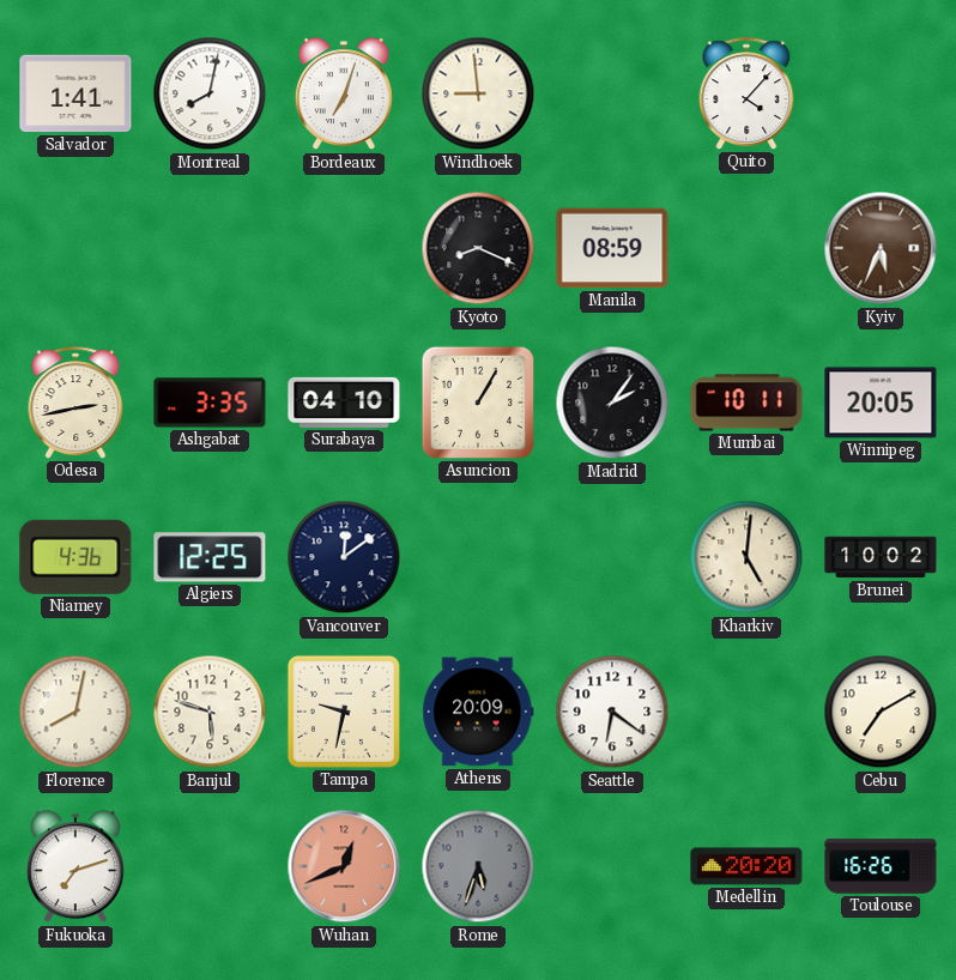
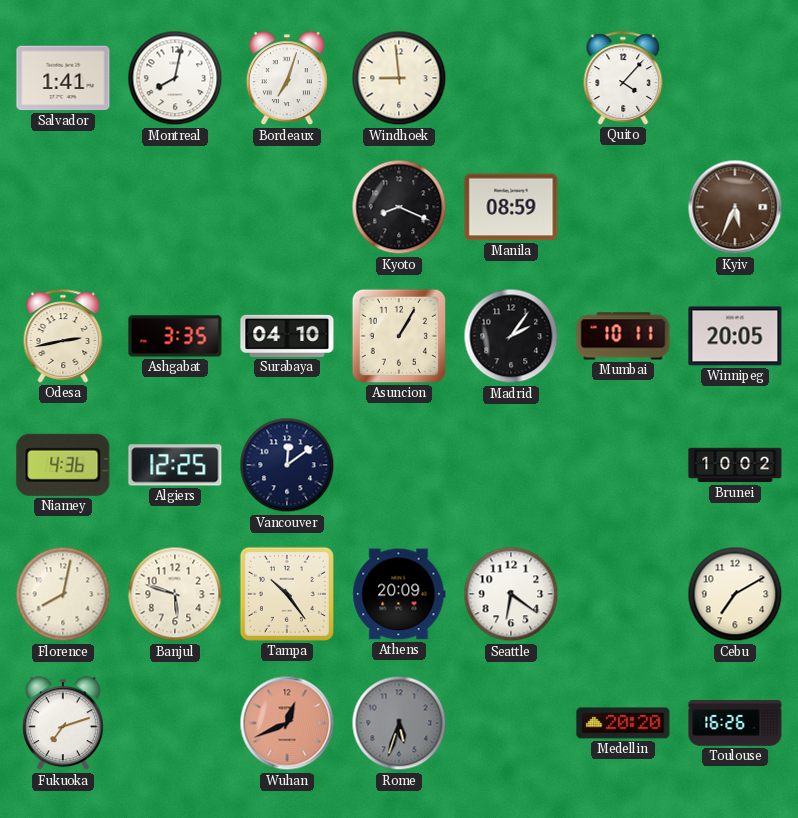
Kharkiv: 5:01 -> none
Tampa: 9:32 -> 10:24
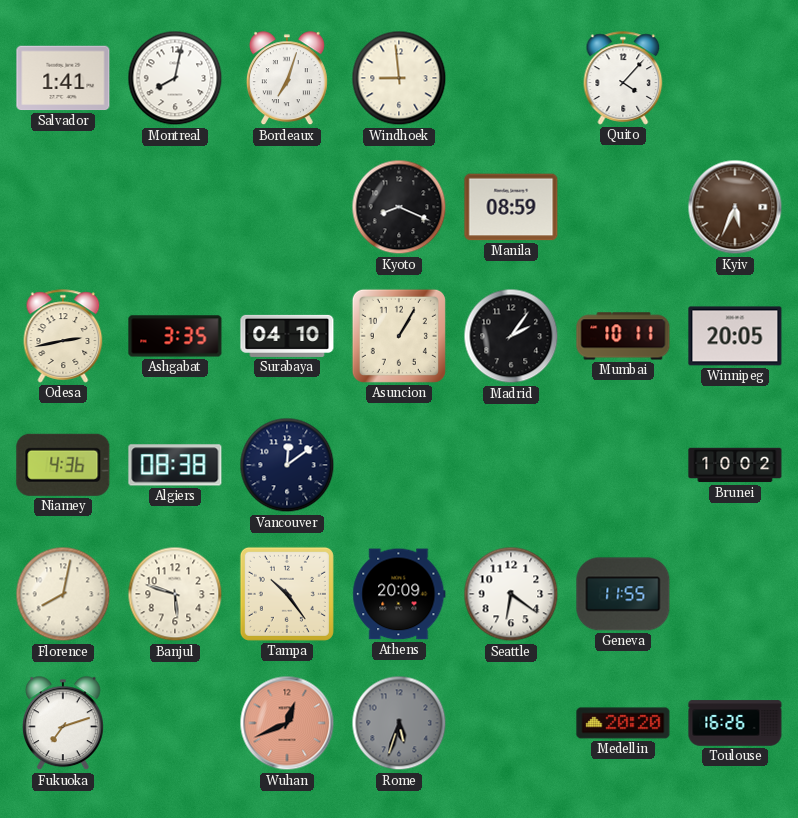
Algiers: 12:25 -> 08:38
Geneva: none -> 11:55
Cebu: 7:10 -> none
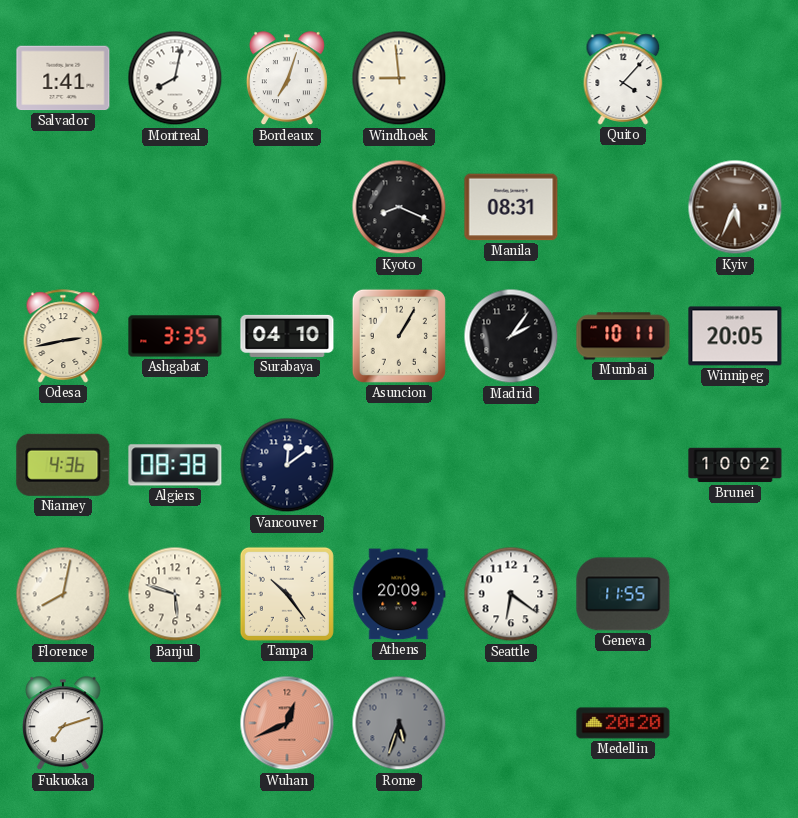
Manila: 08:59 -> 08:31
Toulouse: 16:26 -> none
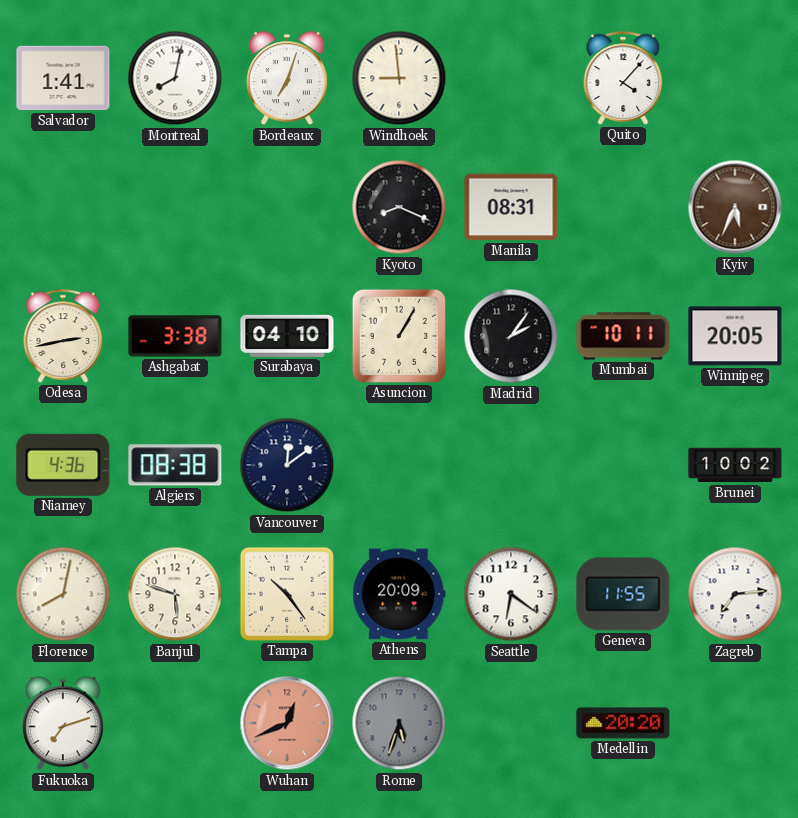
Ashgabat: 3:35 -> 3:38
Zagreb: none -> 7:14
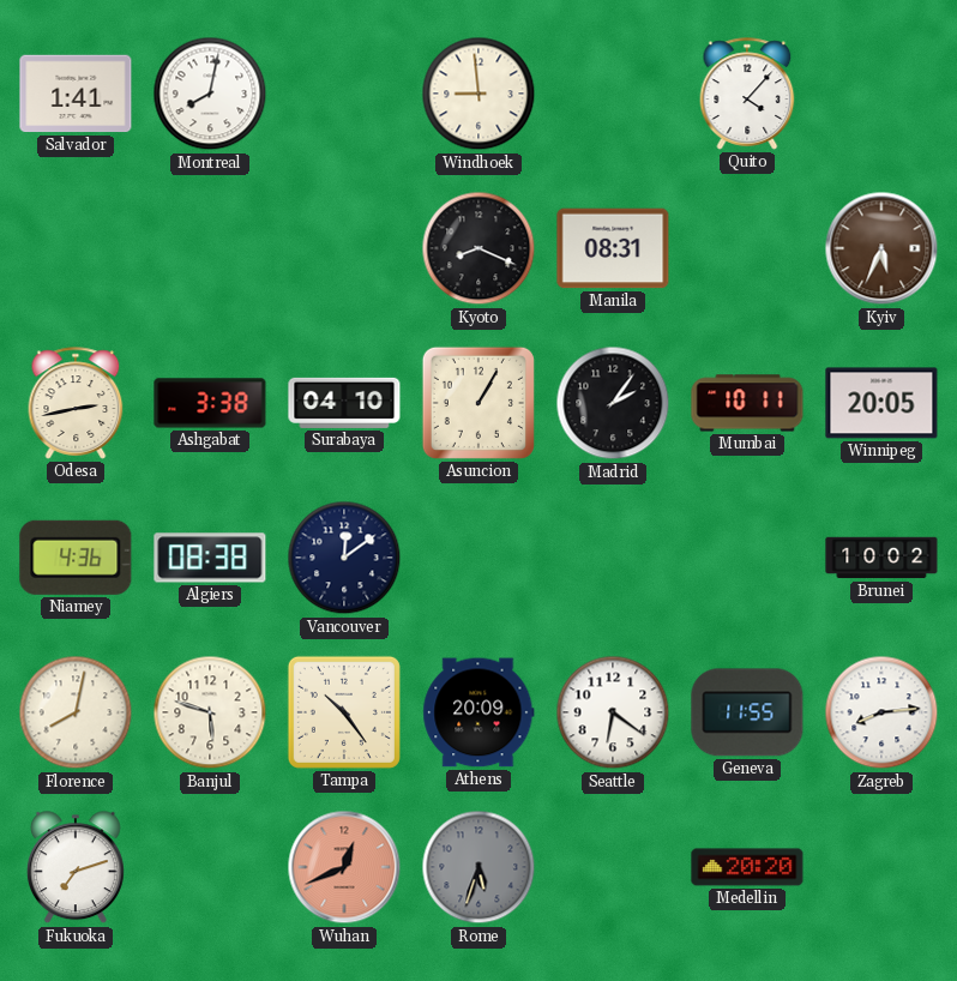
Bordeaux: 7:03 -> none
Zagreb: 7:14 -> 8:14
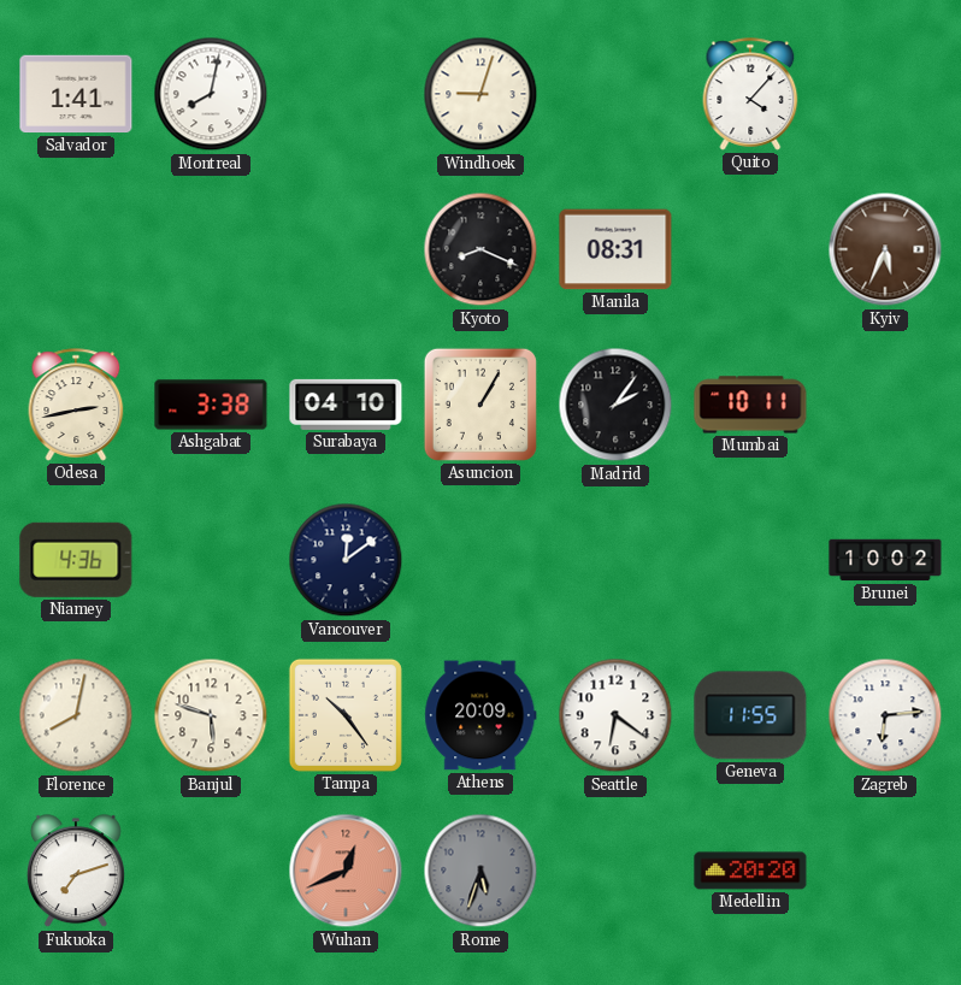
Windhoek: 8:59 -> 9:03
Winnipeg: 20:05 -> none
Algiers: 08:38 -> none
Zagreb: 8:14 -> 6:14
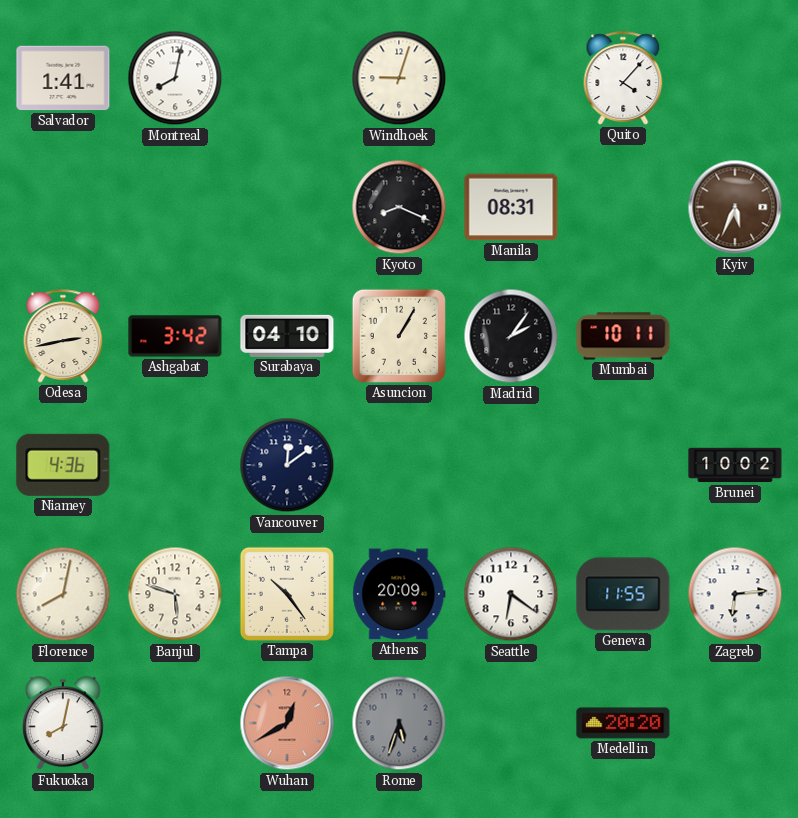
Ashgabat: 3:38 -> 3:42
Fukuoka: 7:12 -> 8:02
Wuhan: 12:41 -> 12:40
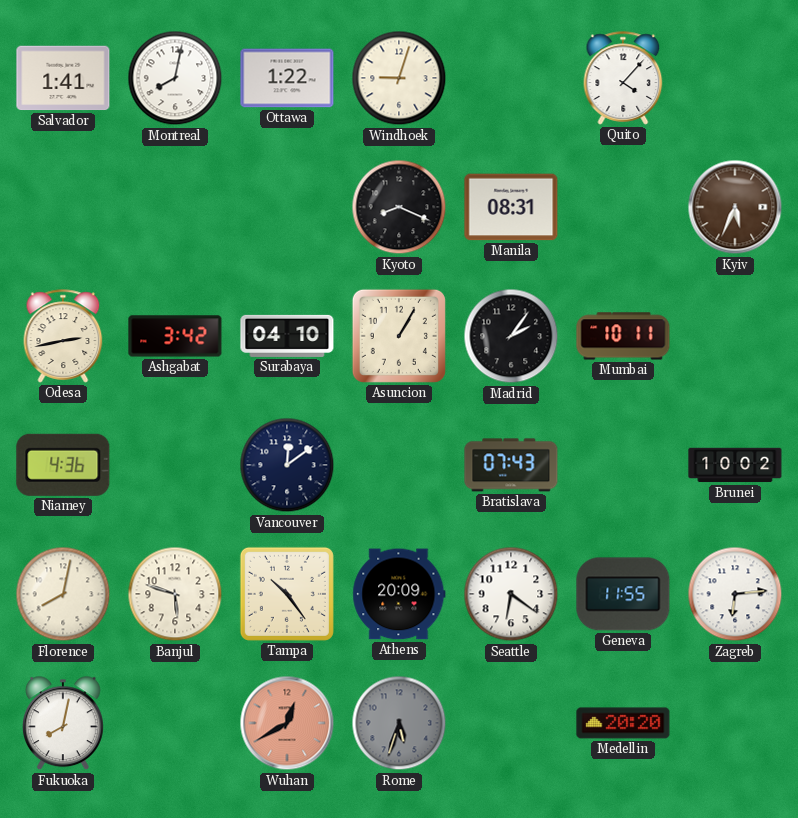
Ottawa: none -> 1:22
Bratislava: none -> 07:43
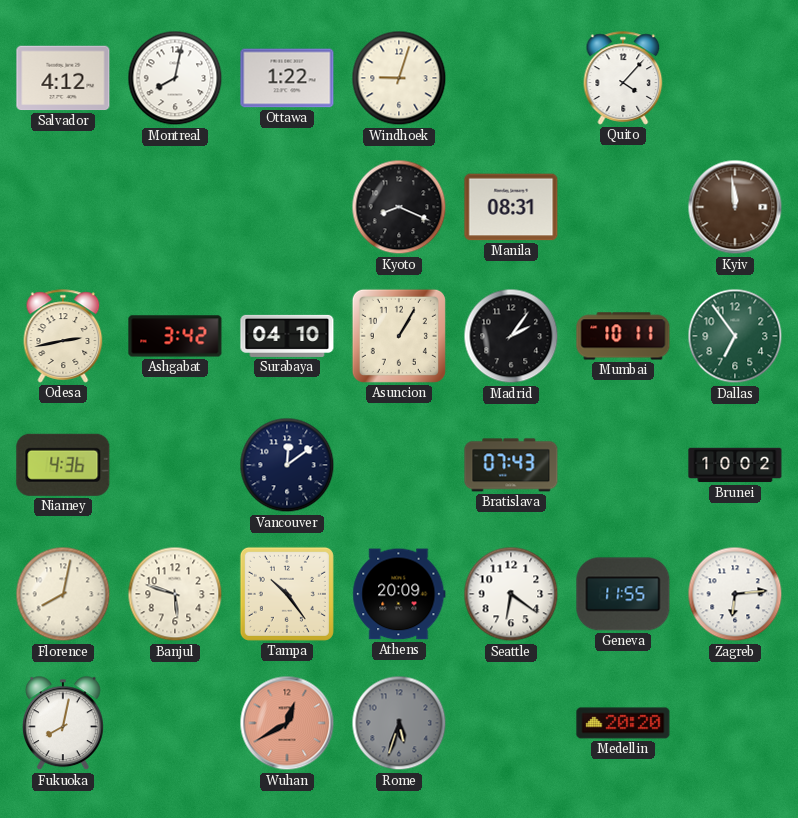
Salvador: 1:41 -> 4:12
Kyiv: 5:34 -> 11:59
Dallas: none -> 6:54
